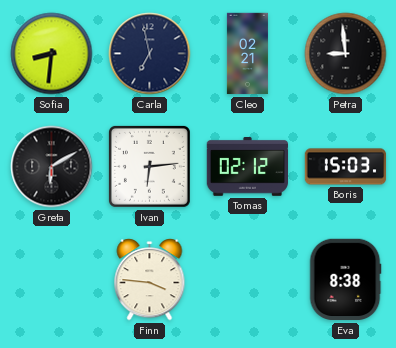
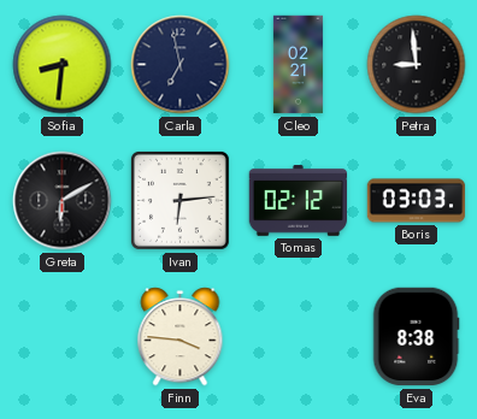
Boris: 15:03 -> 03:03
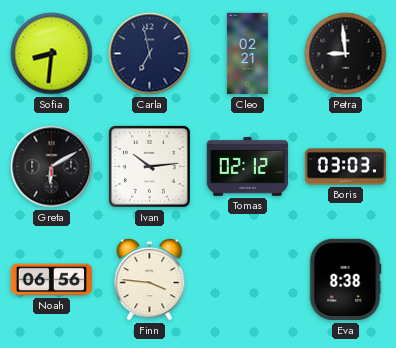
Ivan: 6:14 -> 10:14
Noah: none -> 06:56
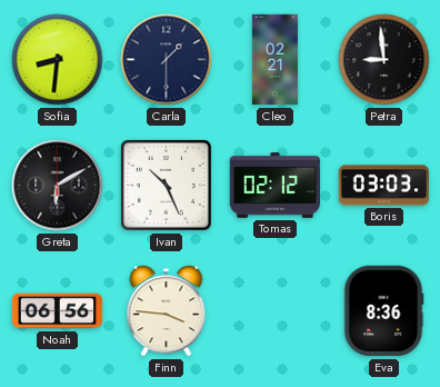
Carla: 6:58 -> 1:30
Ivan: 10:14 -> 10:26
Eva: 8:38 -> 8:36
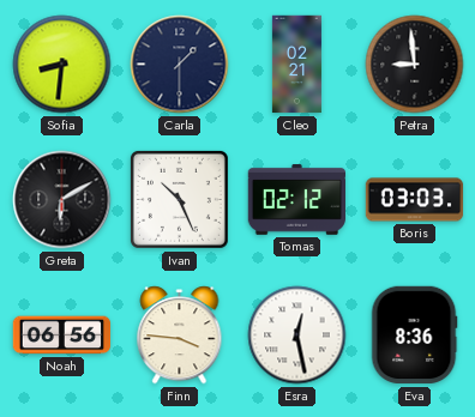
Esra: none -> 12:28
